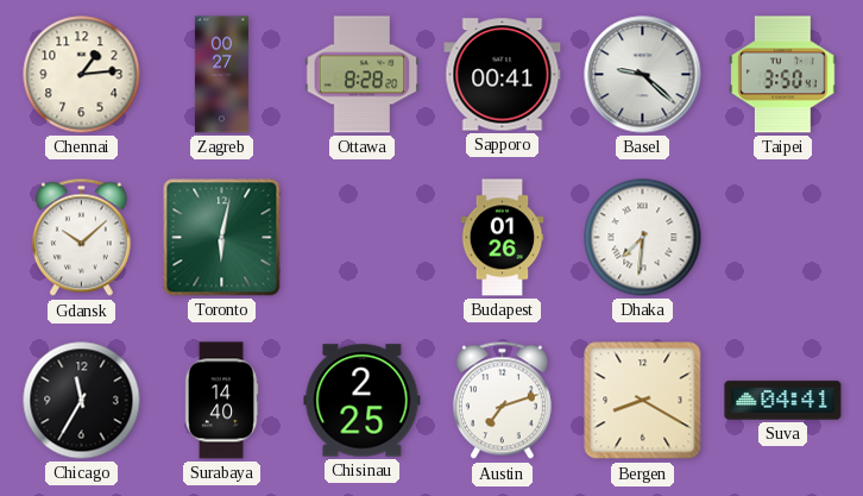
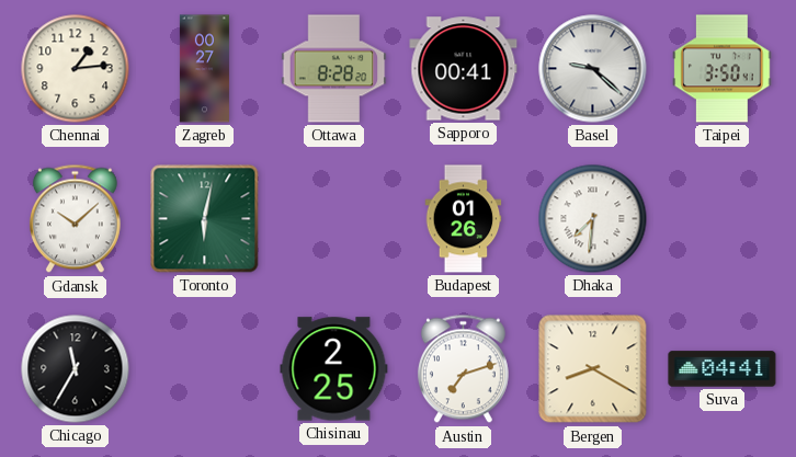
Surabaya: 14:40 -> none
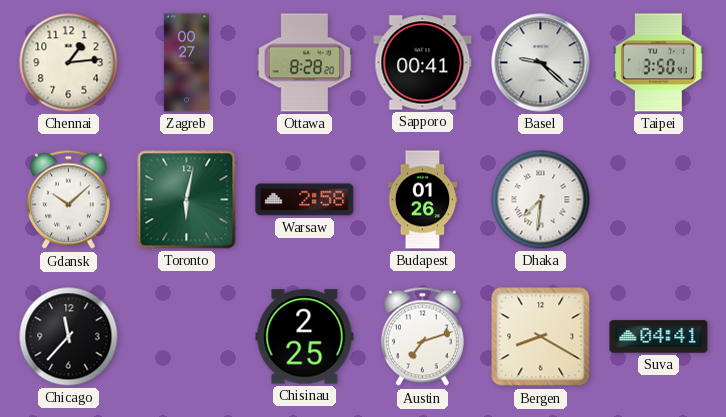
Warsaw: none -> 2:58
Chicago: 11:35 -> 11:37
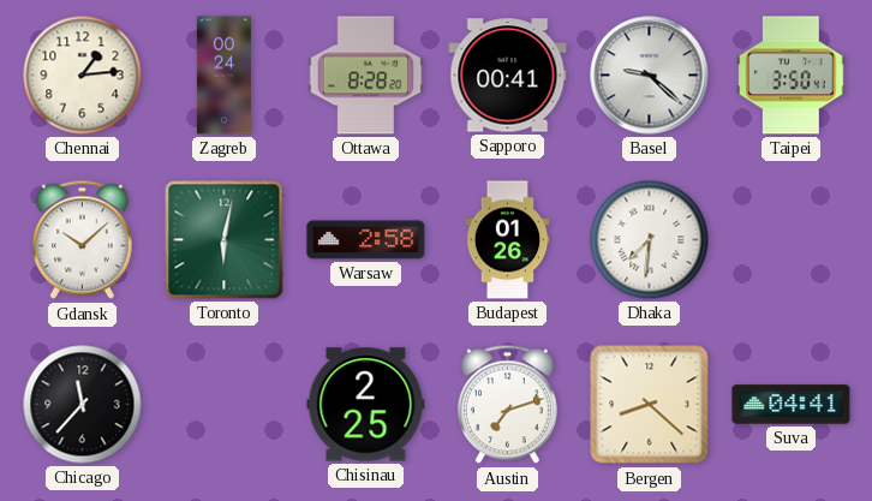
Zagreb: 00:27 -> 00:24
Bergen: 8:20 -> 8:22
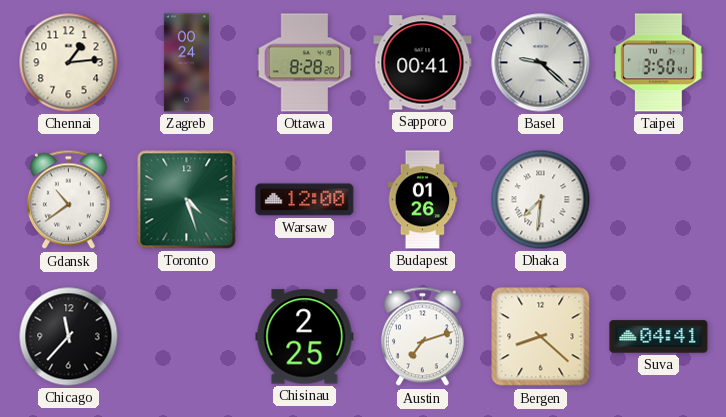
Gdansk: 10:08 -> 10:39
Toronto: 6:02 -> 4:27
Warsaw: 2:58 -> 12:00
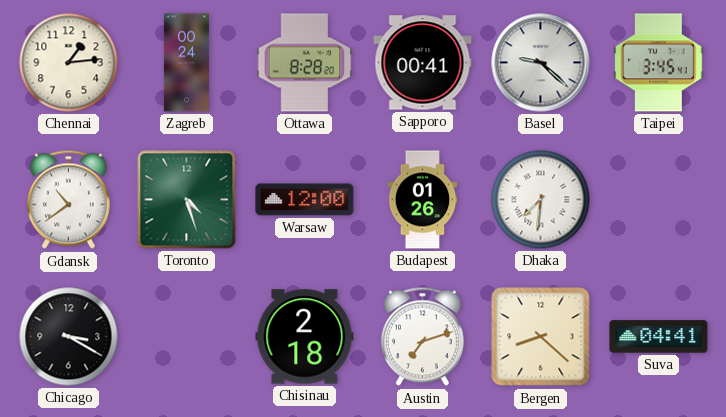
Taipei: 3:50 -> 3:45
Chicago: 11:37 -> 3:20
Chisinau: 2:25 -> 2:18
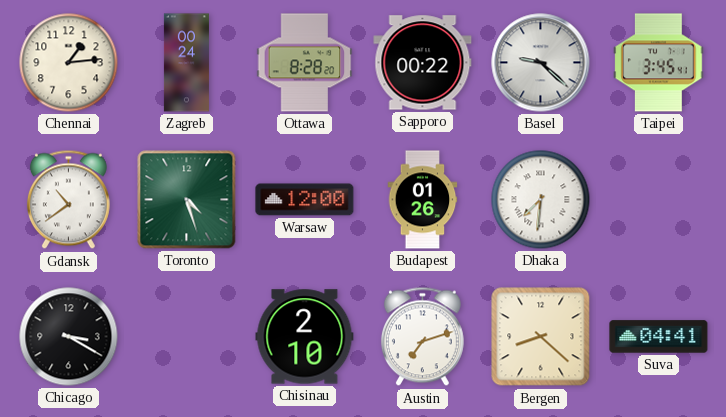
Sapporo: 00:41 -> 00:22
Chisinau: 2:18 -> 2:10
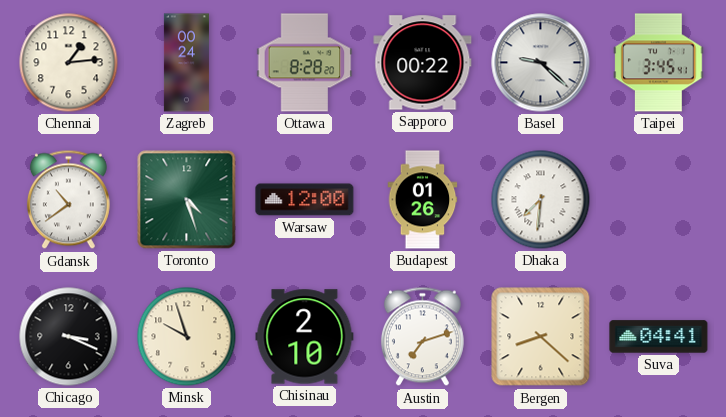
Chicago: 3:20 -> 3:19
Minsk: none -> 9:57
